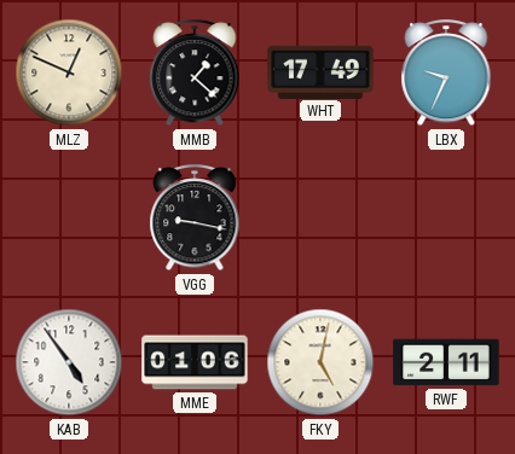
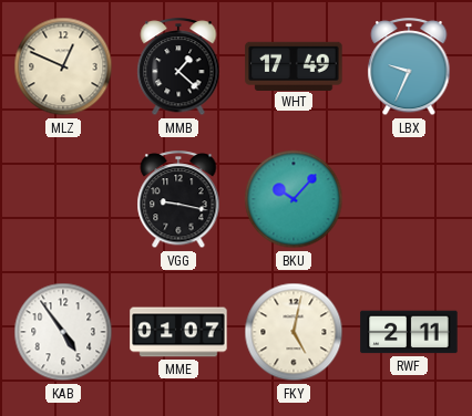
BKU: none -> 10:07
MME: 01:06 -> 01:07
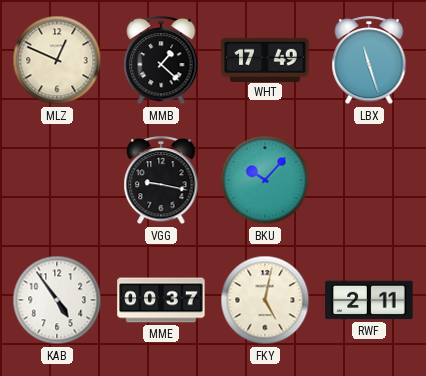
LBX: 9:34 -> 11:27
MME: 01:07 -> 00:37
